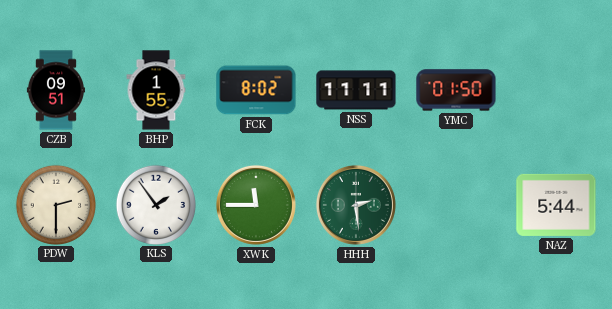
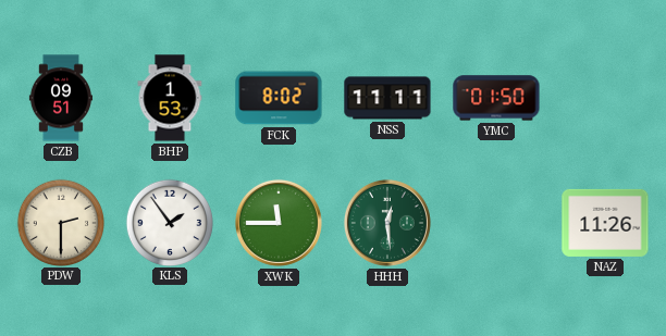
BHP: 1:55 -> 1:53
HHH: 2:29 -> 12:29
NAZ: 5:44 -> 11:26
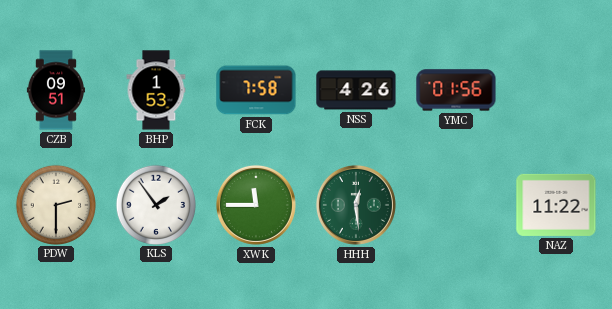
FCK: 8:02 -> 7:58
NSS: 11:11 -> 4:26
YMC: 01:50 -> 01:56
NAZ: 11:26 -> 11:22
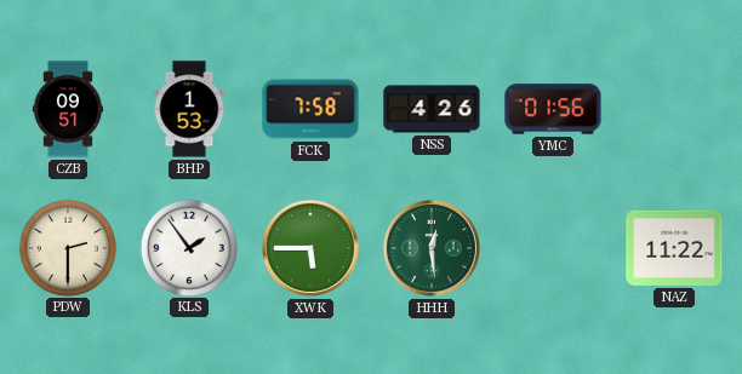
XWK: 11:45 -> 5:45
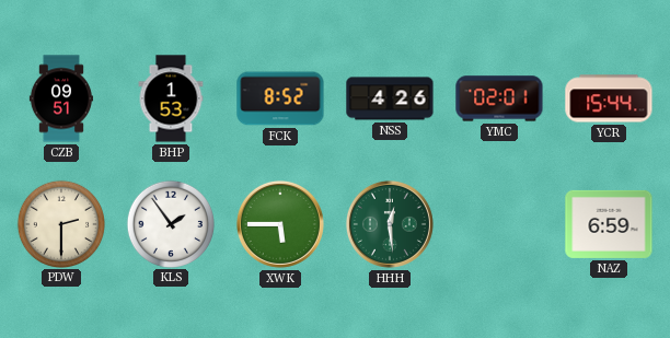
FCK: 7:58 -> 8:52
YMC: 01:56 -> 02:01
YCR: none -> 15:44
NAZ: 11:22 -> 6:59
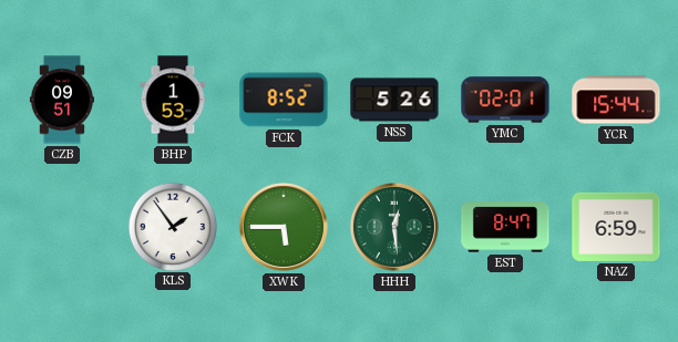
NSS: 4:26 -> 5:26
PDW: 2:30 -> none
EST: none -> 8:47
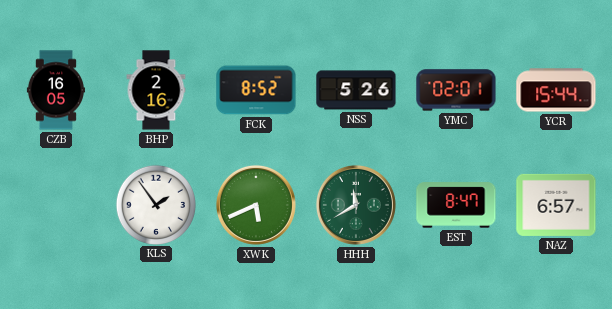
CZB: 09:51 -> 16:05
BHP: 1:53 -> 2:16
XWK: 5:45 -> 5:41
HHH: 12:29 -> 11:40
NAZ: 6:59 -> 6:57
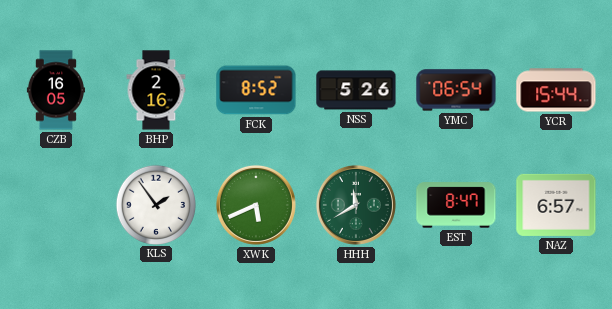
YMC: 02:01 -> 06:54
